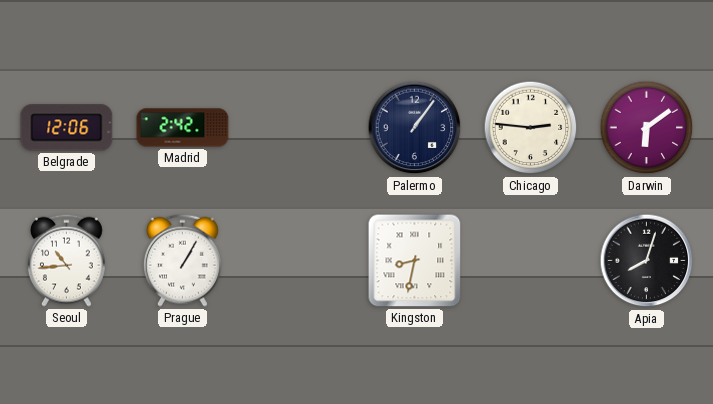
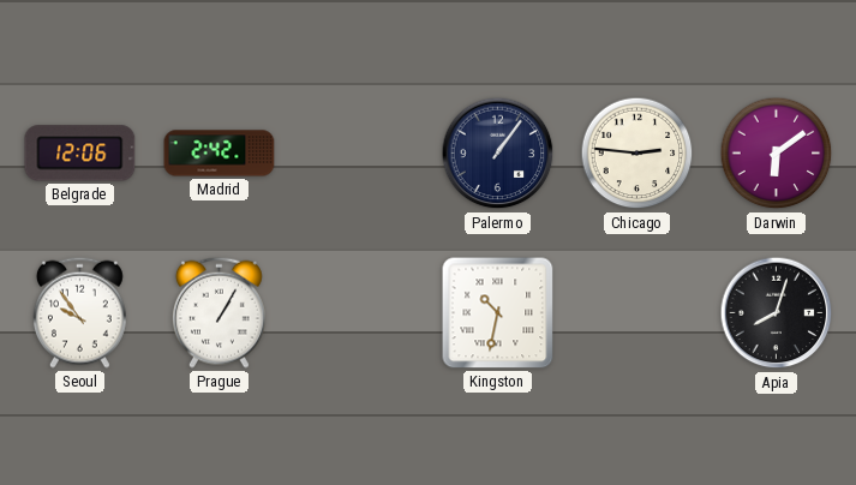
Seoul: 10:44 -> 9:54
Kingston: 8:32 -> 10:32
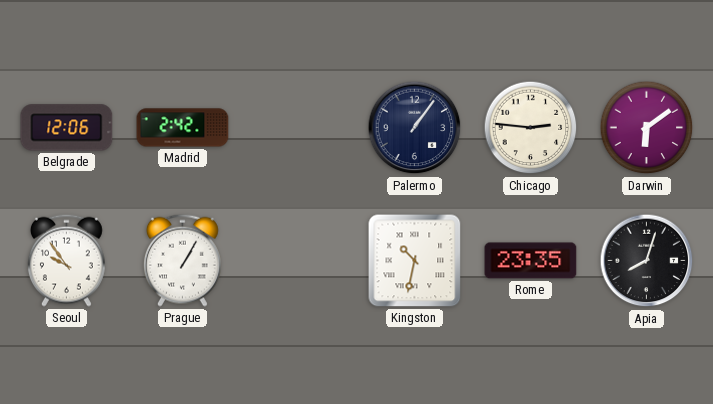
Rome: none -> 23:35
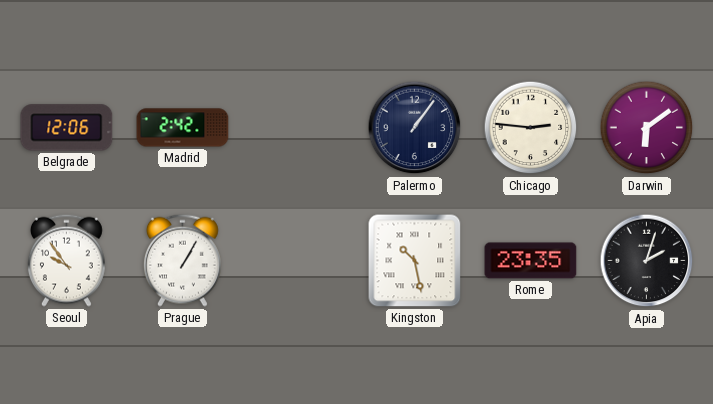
Kingston: 10:32 -> 10:28
Apia: 8:03 -> 2:03
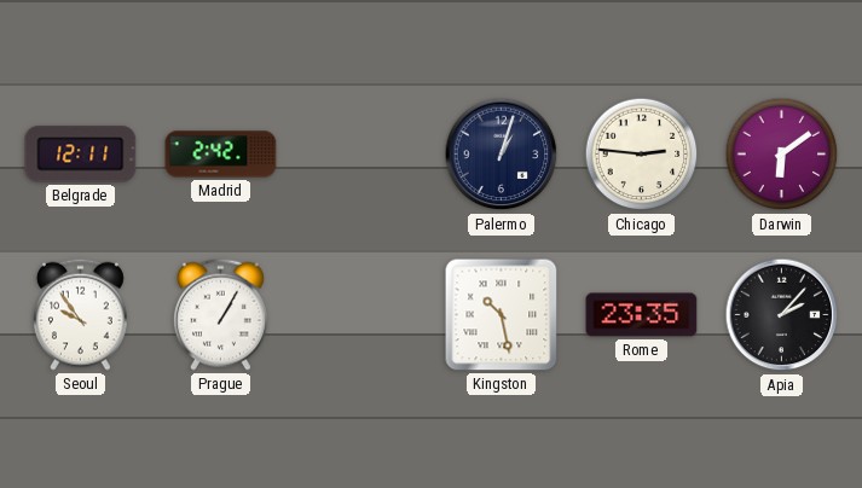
Belgrade: 12:06 -> 12:11
Palermo: 1:06 -> 1:03
Apia: 2:03 -> 2:07
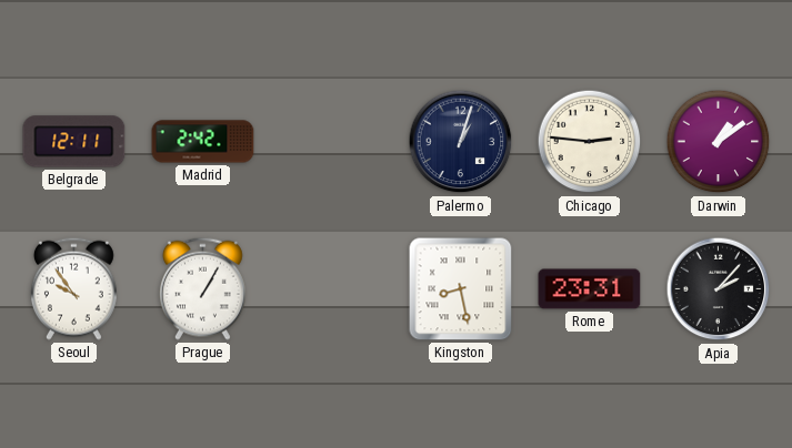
Darwin: 6:09 -> 1:09
Kingston: 10:28 -> 8:28
Rome: 23:35 -> 23:31
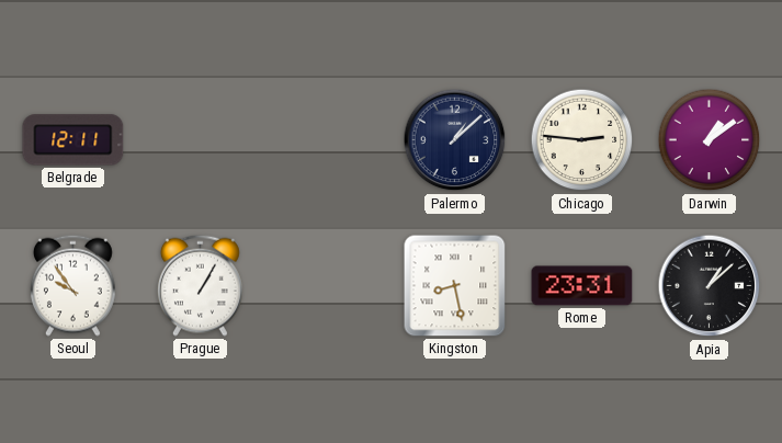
Madrid: 2:42 -> none
Palermo: 1:03 -> 1:08
Apia: 2:07 -> 1:08
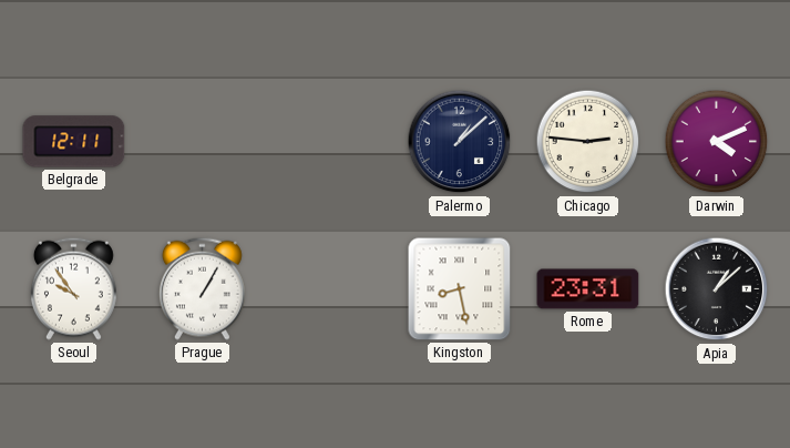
Darwin: 1:09 -> 4:11
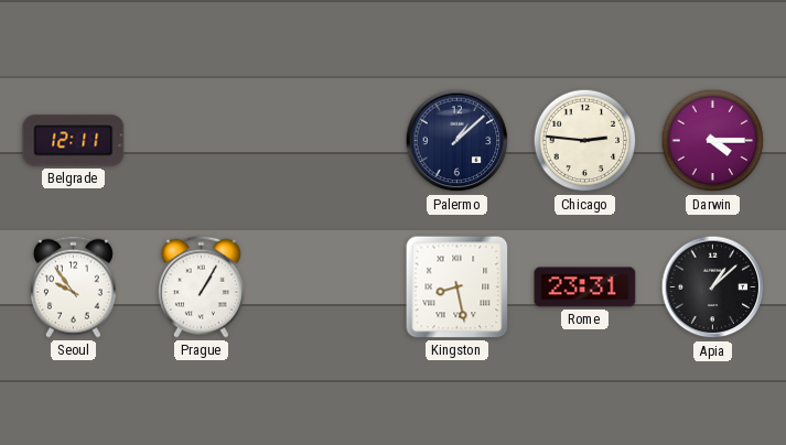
Darwin: 4:11 -> 4:15
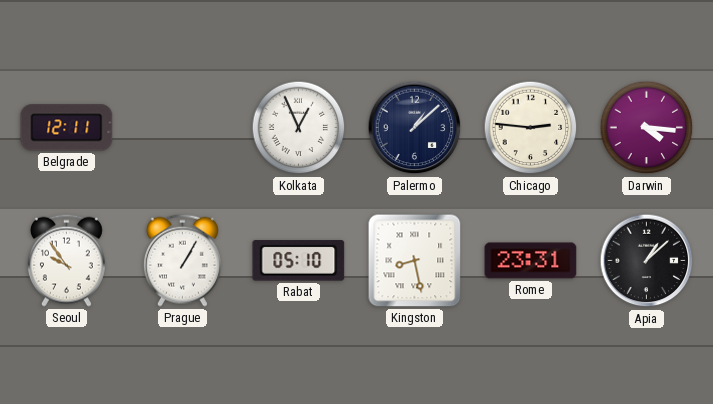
Kolkata: none -> 12:56
Darwin: 4:15 -> 4:16
Rabat: none -> 05:10
